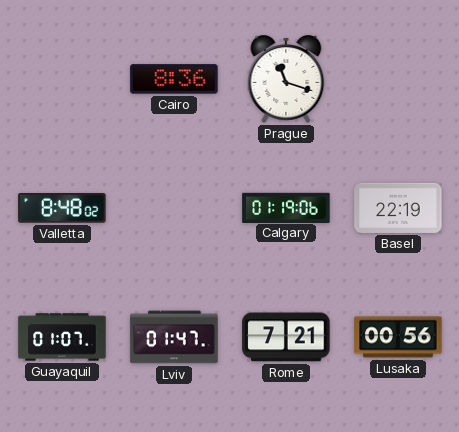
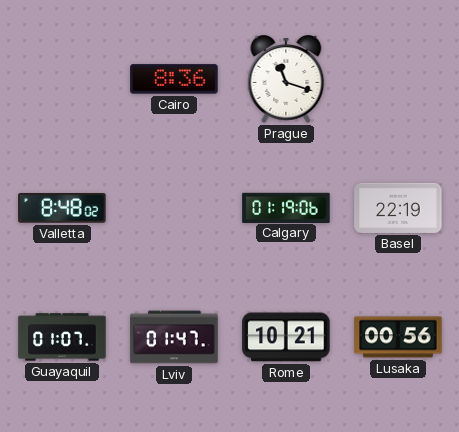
Rome: 7:21 -> 10:21
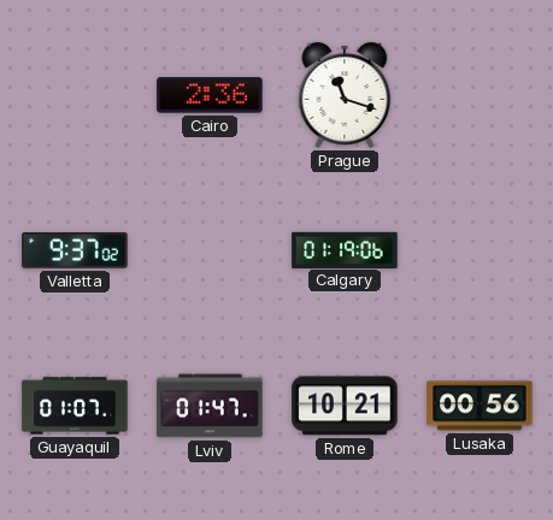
Cairo: 8:36 -> 2:36
Valletta: 8:48 -> 9:37
Basel: 22:19 -> none
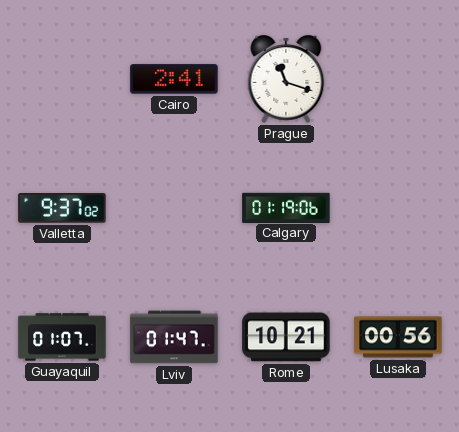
Cairo: 2:36 -> 2:41
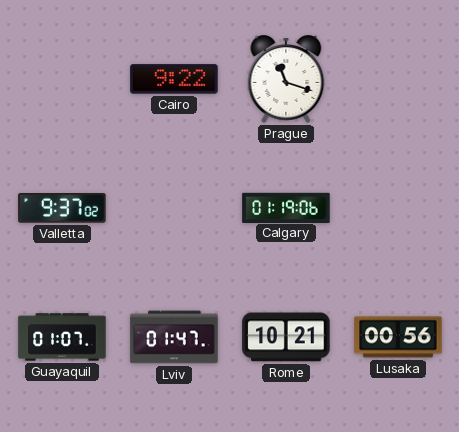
Cairo: 2:41 -> 9:22
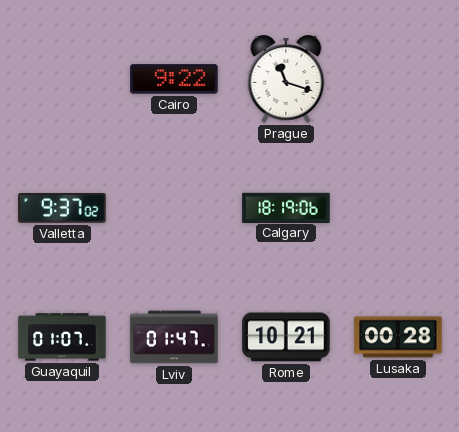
Calgary: 01:19 -> 18:19
Lusaka: 00:56 -> 00:28
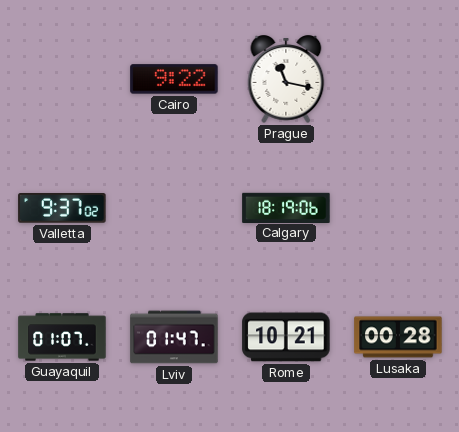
Prague: 11:18 -> 11:17
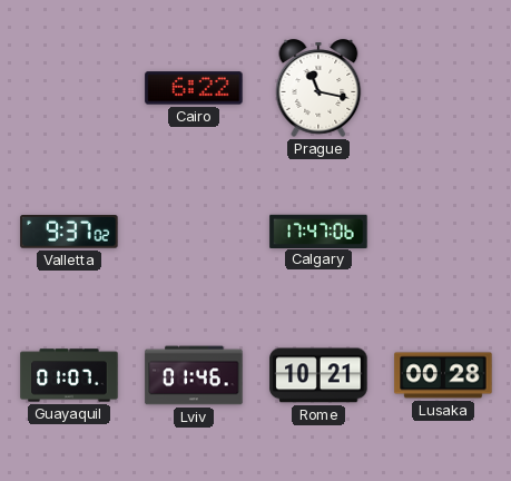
Cairo: 9:22 -> 6:22
Calgary: 18:19 -> 17:47
Lviv: 01:47 -> 01:46
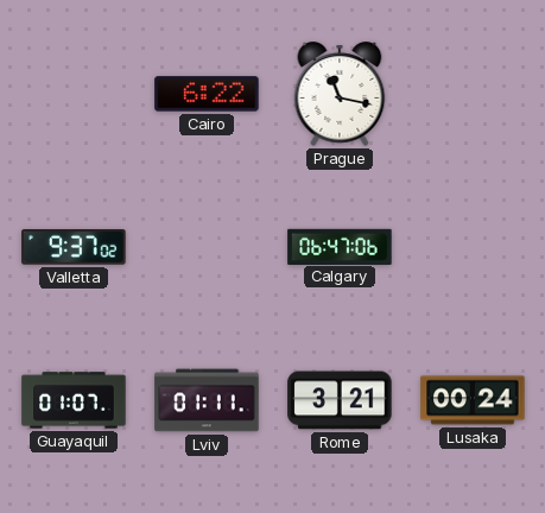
Calgary: 17:47 -> 06:47
Lviv: 01:46 -> 01:11
Rome: 10:21 -> 3:21
Lusaka: 00:28 -> 00:24
